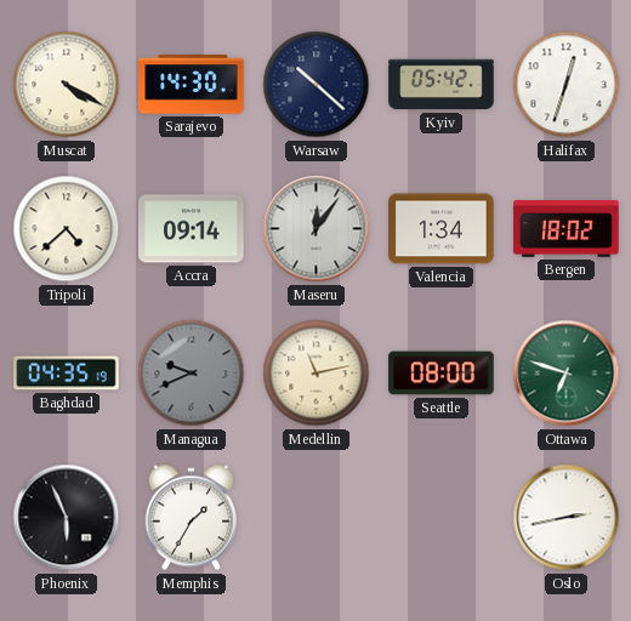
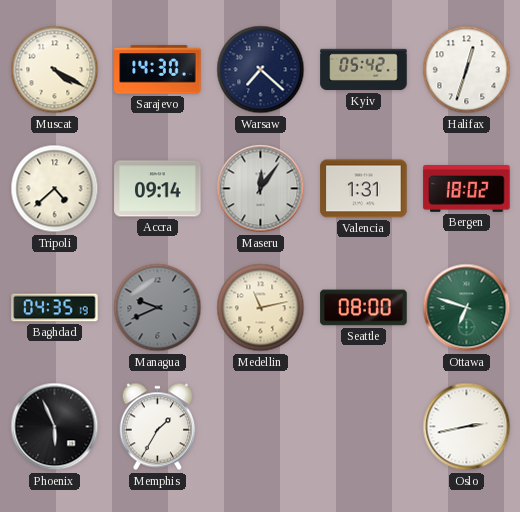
Warsaw: 10:22 -> 7:22
Valencia: 1:34 -> 1:31
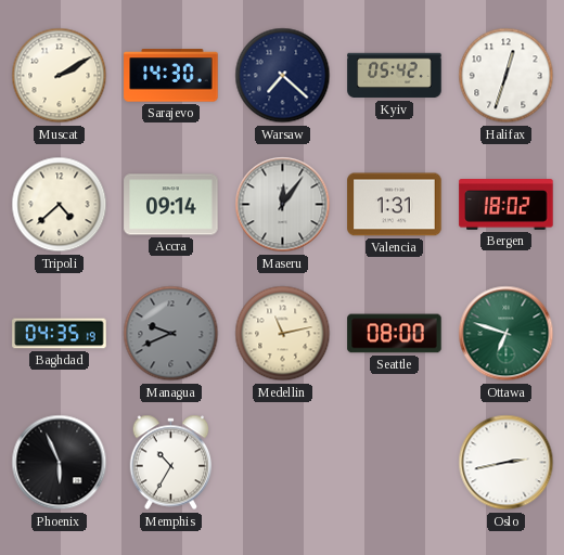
Muscat: 4:20 -> 2:10
Memphis: 1:35 -> 10:35
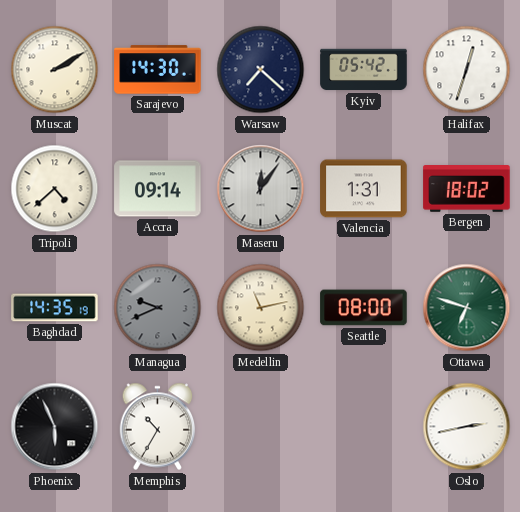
Baghdad: 04:35 -> 14:35
